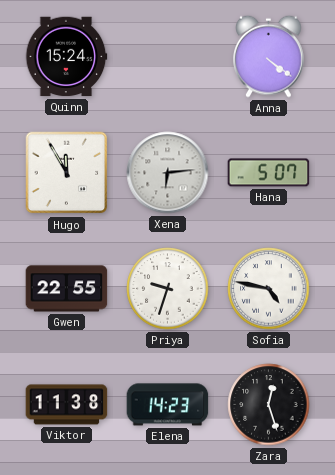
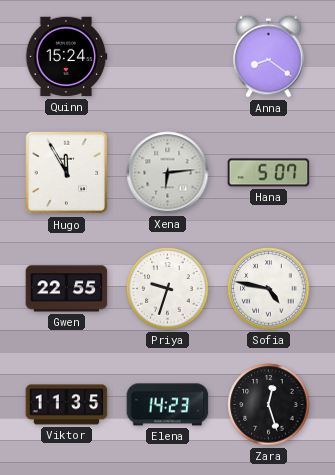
Anna: 4:21 -> 8:21
Viktor: 11:38 -> 11:35
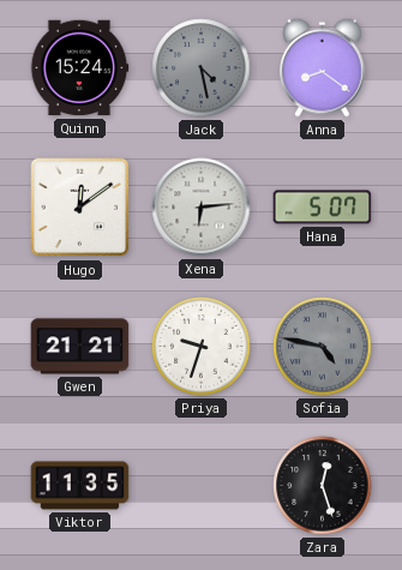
Jack: none -> 4:28
Hugo: 11:55 -> 12:09
Gwen: 22:55 -> 21:21
Sofia dial: white -> grey
Elena: 14:23 -> none
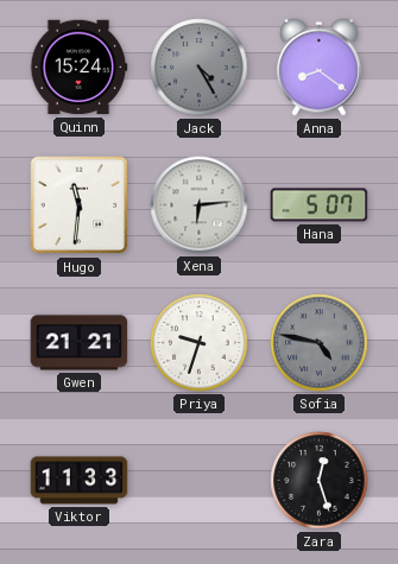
Jack: 4:28 -> 4:25
Hugo: 12:09 -> 11:31
Viktor: 11:35 -> 11:33
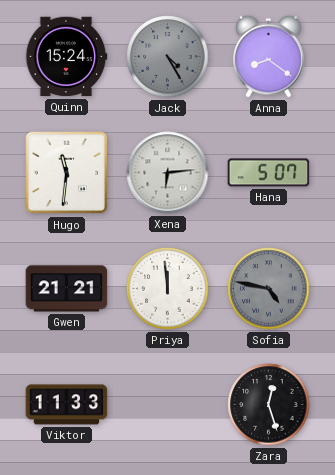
Priya: 9:33 -> 11:59
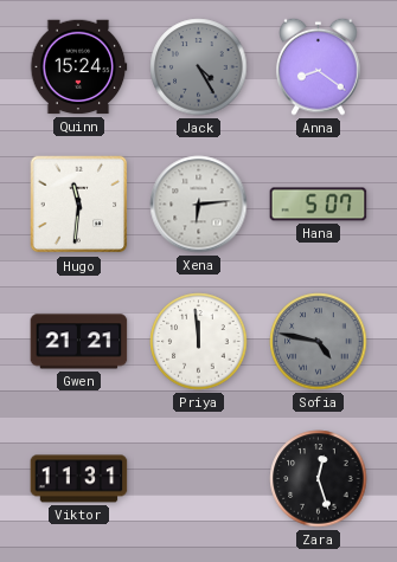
Viktor: 11:33 -> 11:31
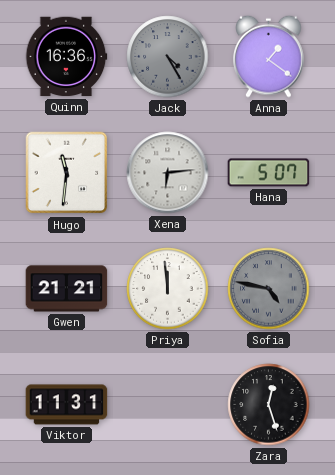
Quinn: 15:24 -> 16:36
Anna: 8:21 -> 1:21
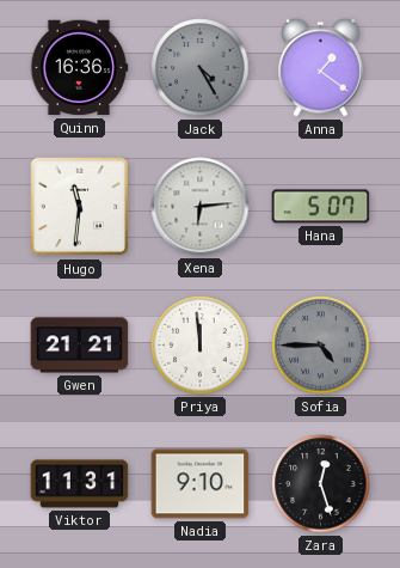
Sofia: 4:47 -> 4:45
Nadia: none -> 9:10
